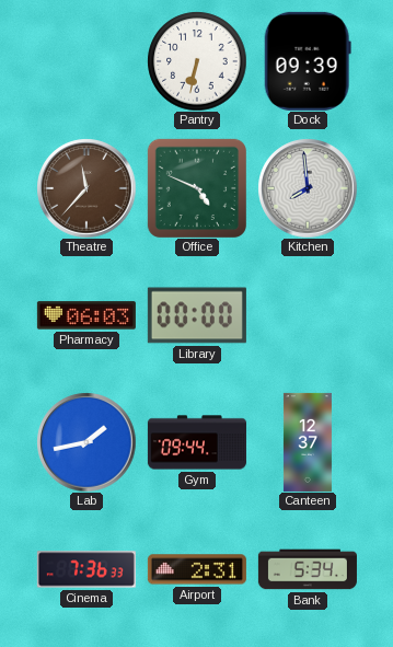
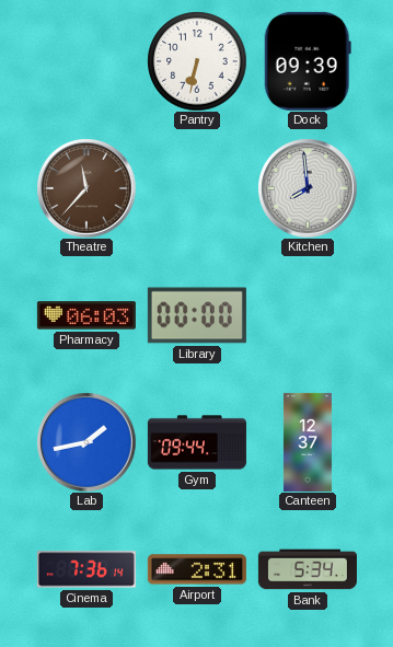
Office: 4:49 -> none
Cinema: 7:36:33 -> 7:36:14
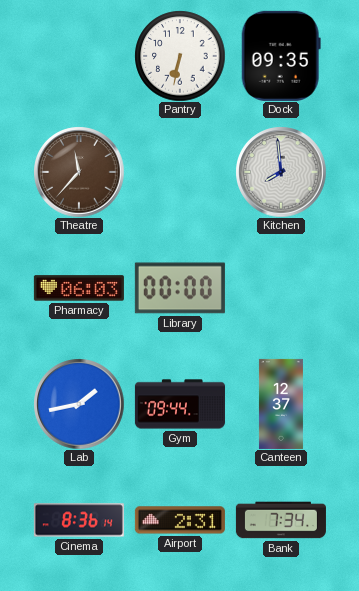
Dock: 09:39 -> 09:35
Cinema: 7:36 -> 8:36
Bank: 5:34 -> 7:34
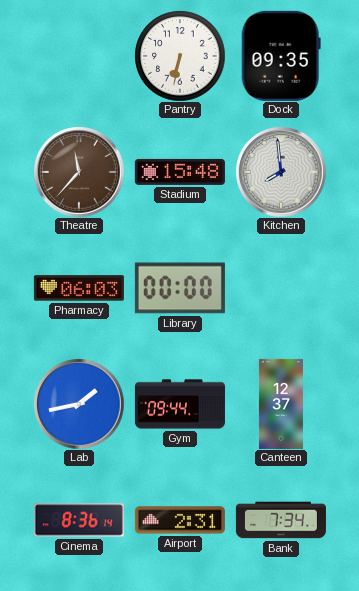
Stadium: none -> 15:48
